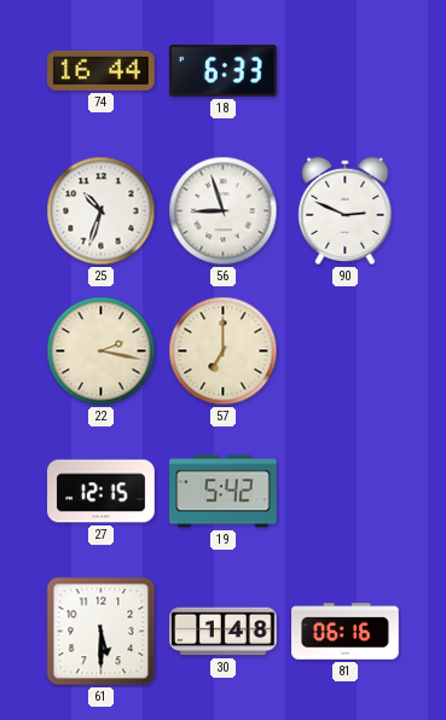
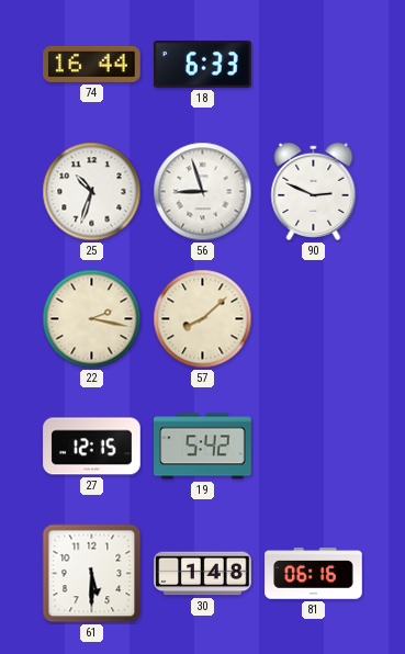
57: 7:00 -> 8:08
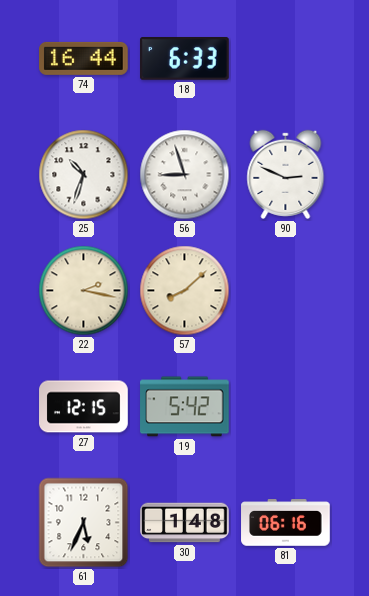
61: 5:30 -> 5:34
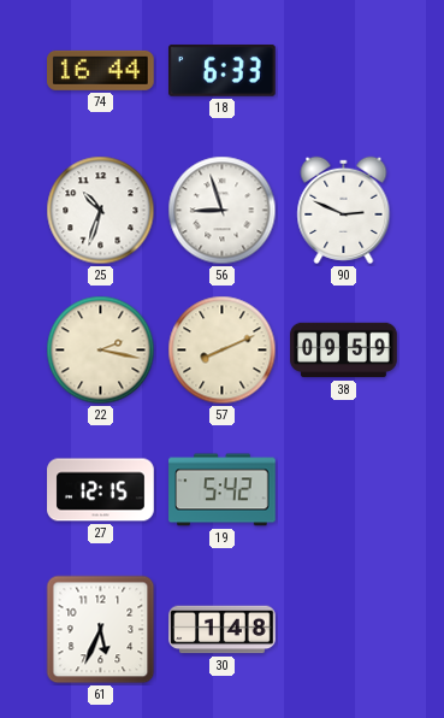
57: 8:08 -> 8:11
38: none -> 09:59
81: 06:16 -> none
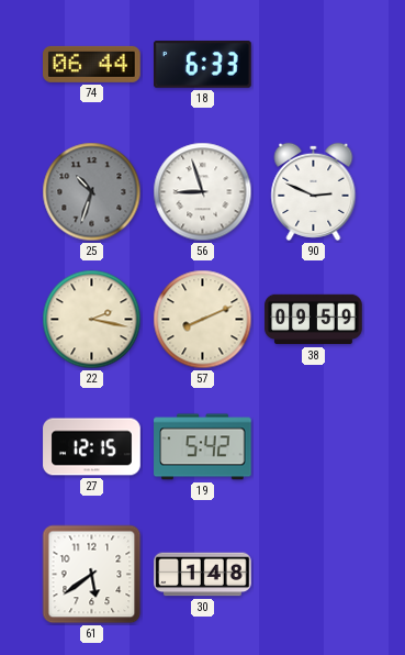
74: 16:44 -> 06:44
25 dial: white -> grey
61: 5:34 -> 5:39
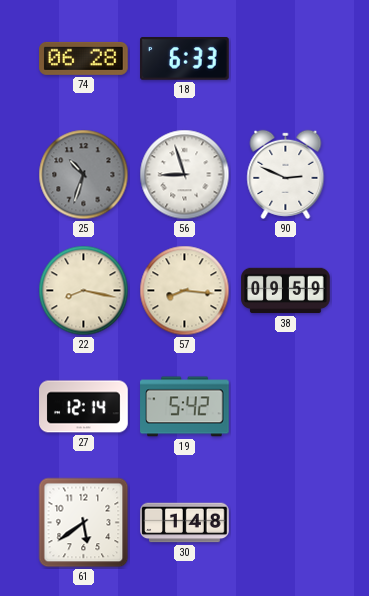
74: 06:44 -> 06:28
22: 2:17 -> 8:17
57: 8:11 -> 8:16
27: 12:15 -> 12:14
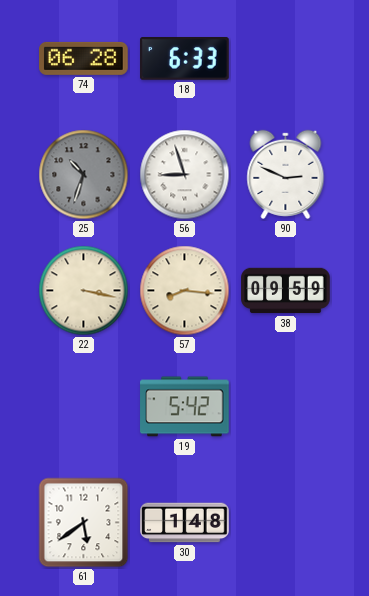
22: 8:17 -> 3:17
27: 12:14 -> none
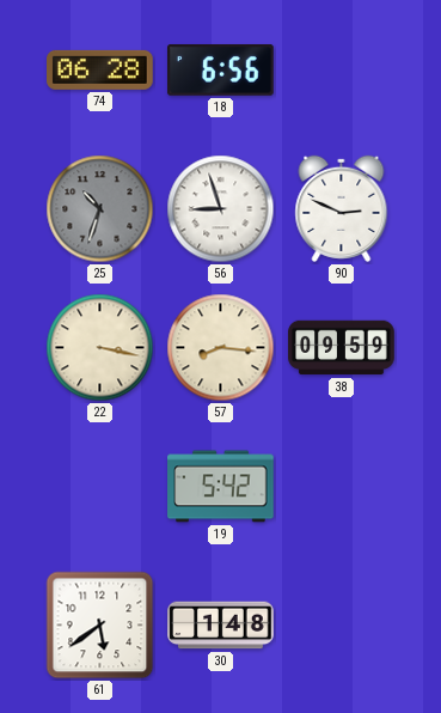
18: 6:33 -> 6:56
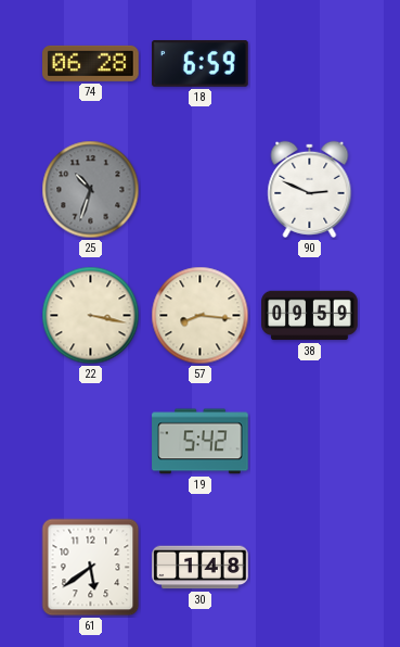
18: 6:56 -> 6:59
56: 8:57 -> none
